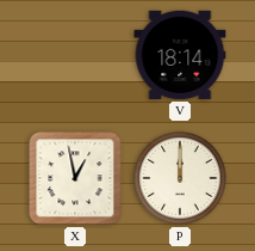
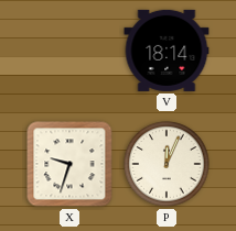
X: 12:58 -> 9:33
P: 12:00 -> 12:04
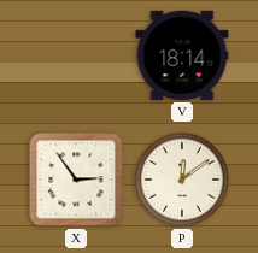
X: 9:33 -> 2:54
P: 12:04 -> 12:09
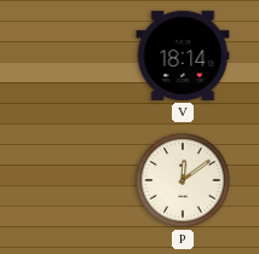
X: 2:54 -> none
